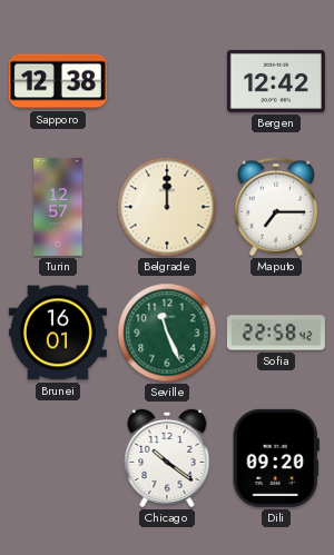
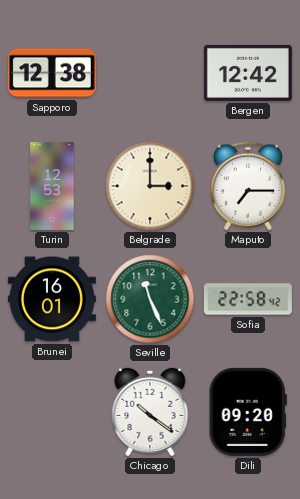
Turin: 12:57 -> 12:53
Belgrade: 12:00 -> 3:00
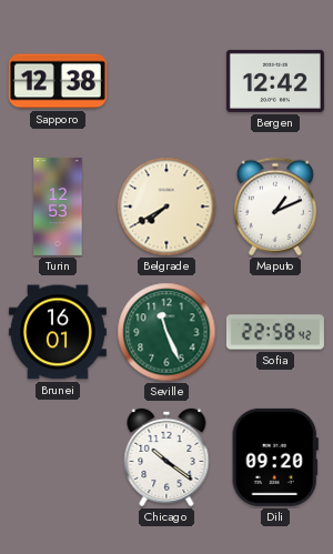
Belgrade: 3:00 -> 7:40
Maputo: 7:15 -> 1:11
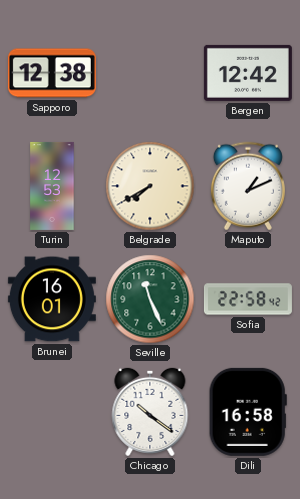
Dili: 09:20 -> 16:58
